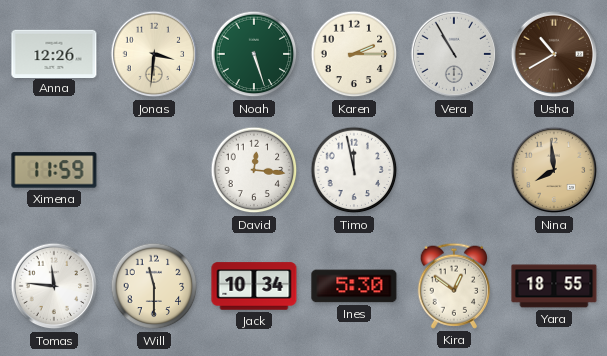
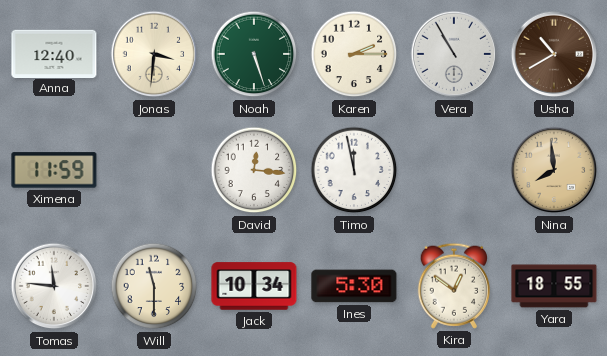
Anna: 12:26 -> 12:40
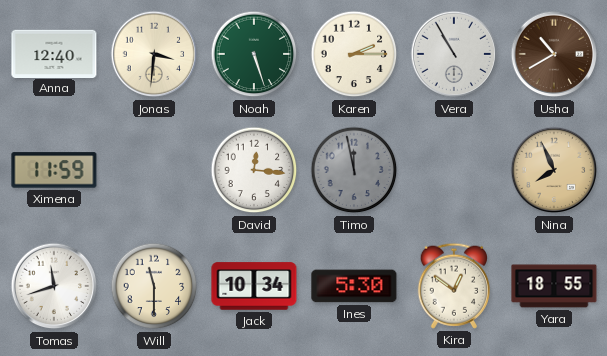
Timo dial: white -> grey
Nina: 7:59 -> 7:56
Tomas: 11:46 -> 11:42
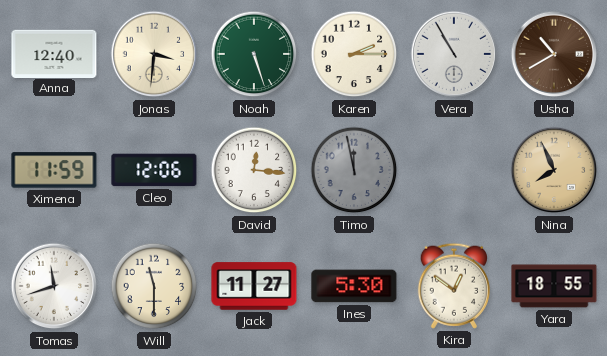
Cleo: none -> 12:06
Jack: 10:34 -> 11:27
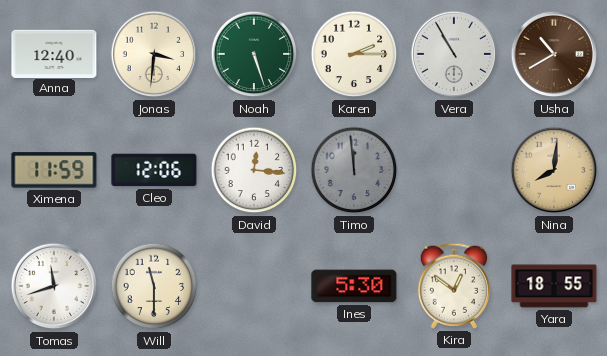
Timo: 11:58 -> 11:59
Nina: 7:56 -> 8:01
Jack: 11:27 -> none
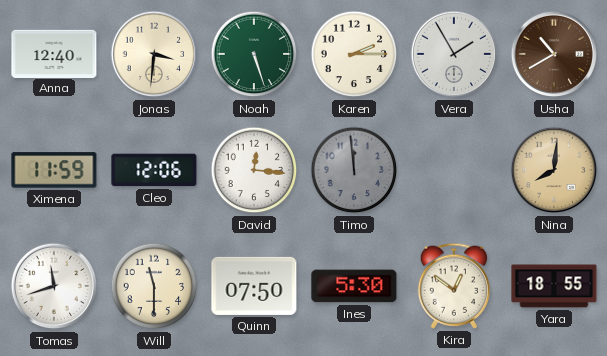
Vera: 10:55 -> 1:55
Quinn: none -> 07:50
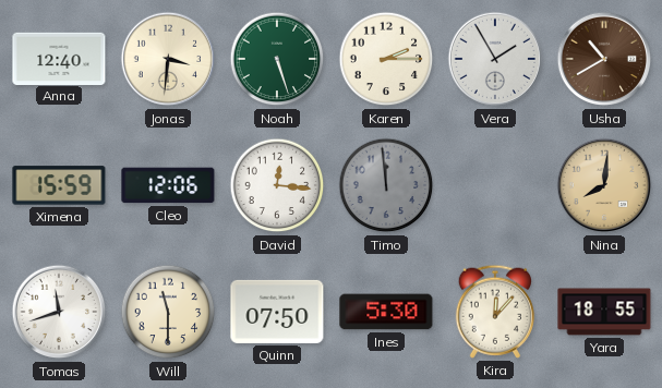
Ximena: 11:59 -> 15:59
Kira: 12:51 -> 12:07
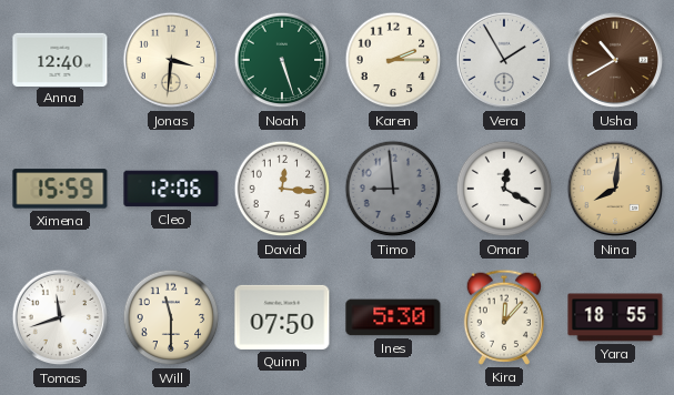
Timo: 11:59 -> 8:59
Omar: none -> 12:20
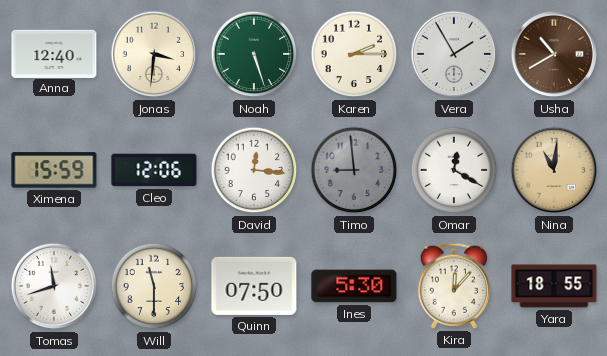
Nina: 8:01 -> 11:01
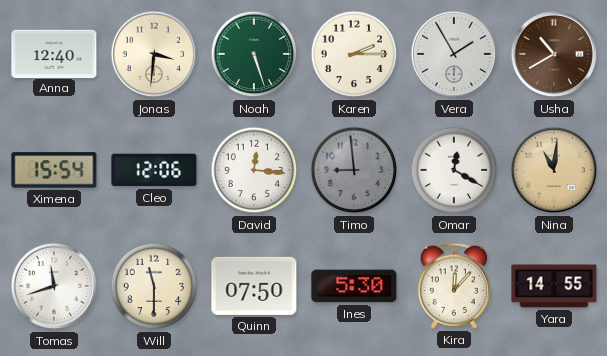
Ximena: 15:59 -> 15:54
Yara: 18:55 -> 14:55
